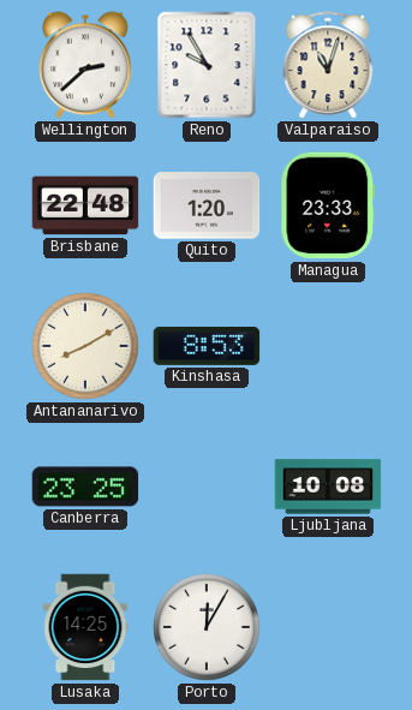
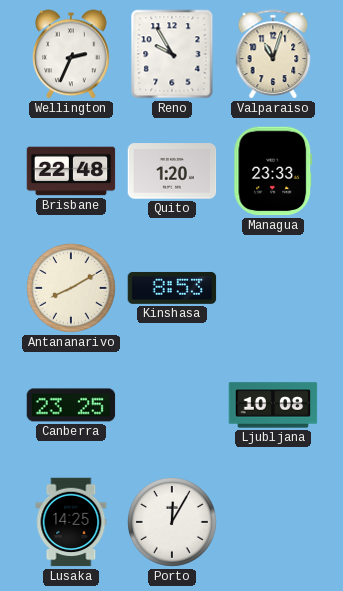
Wellington: 2:38 -> 2:34
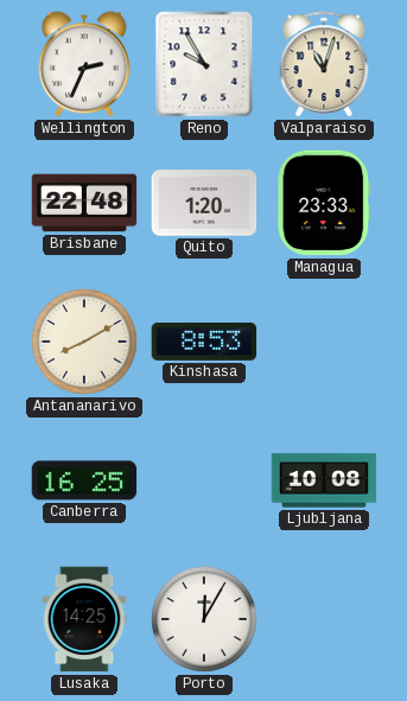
Canberra: 23:25 -> 16:25
